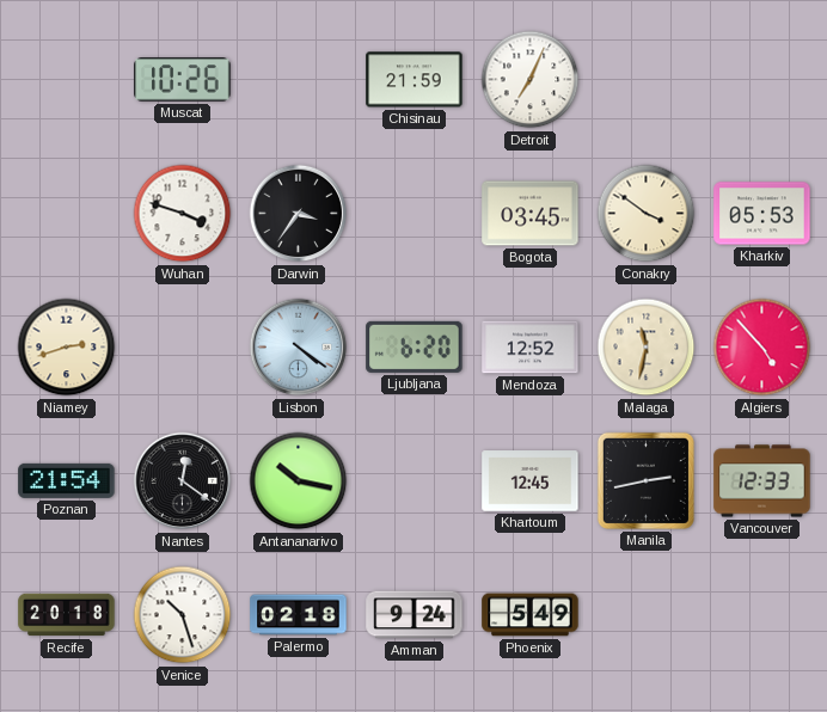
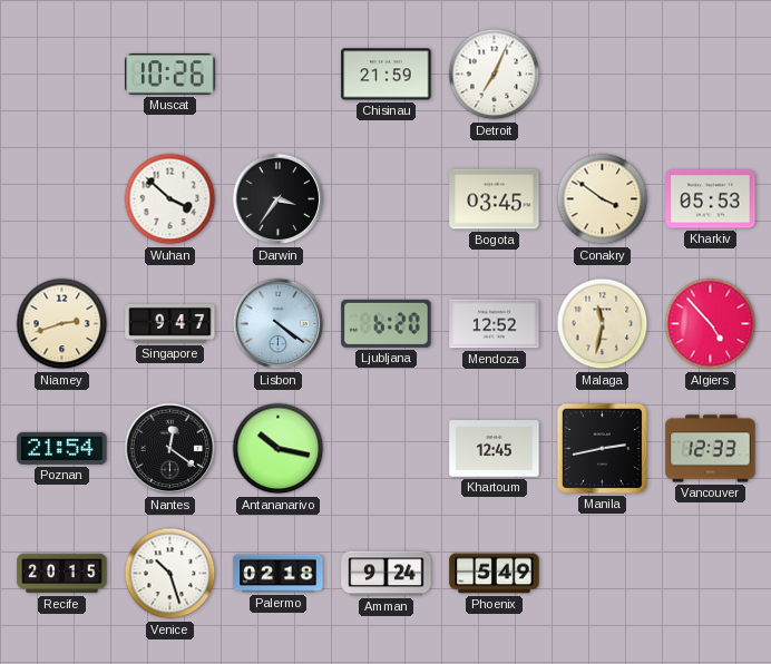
Wuhan: 3:48 -> 3:52
Singapore: none -> 9:47
Recife: 20:18 -> 20:15
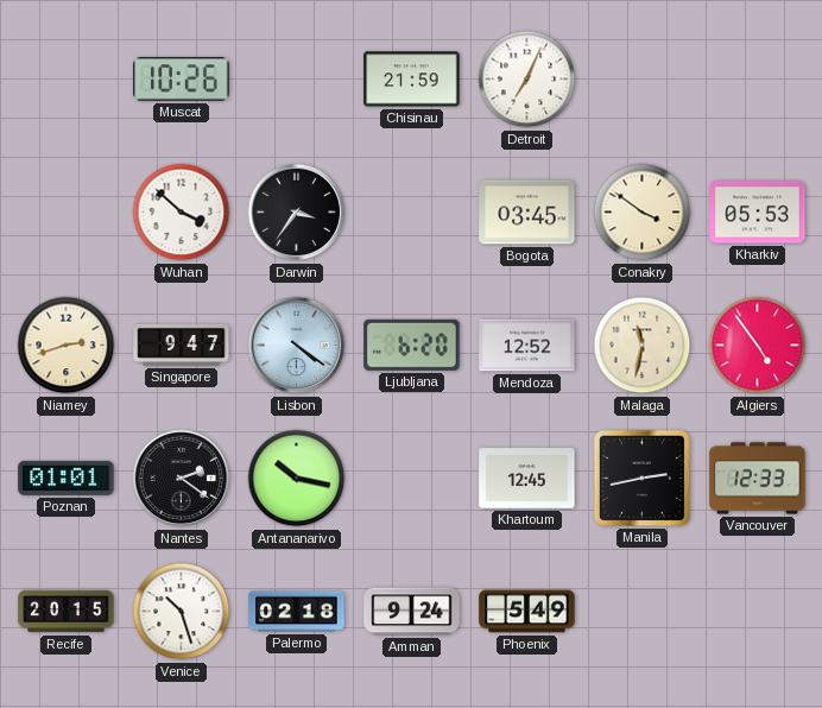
Algiers: 4:53 -> 4:54
Poznan: 21:54 -> 01:01
Nantes: 12:21 -> 2:21
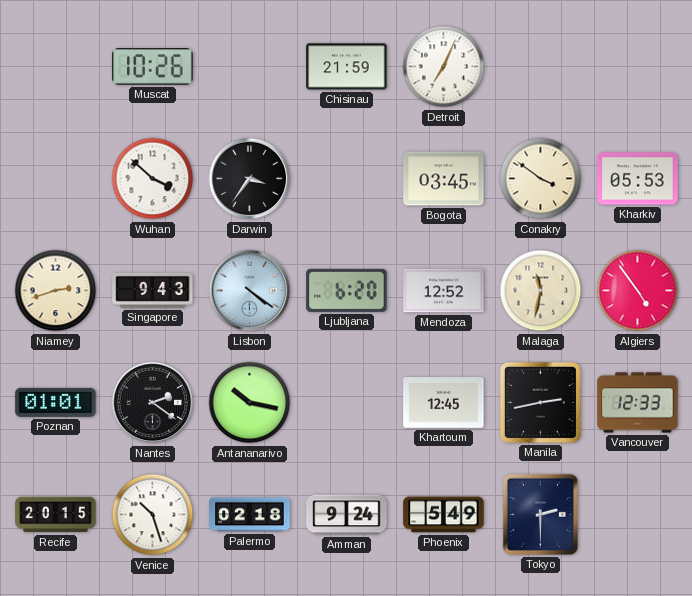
Singapore: 9:47 -> 9:43
Tokyo: none -> 2:30
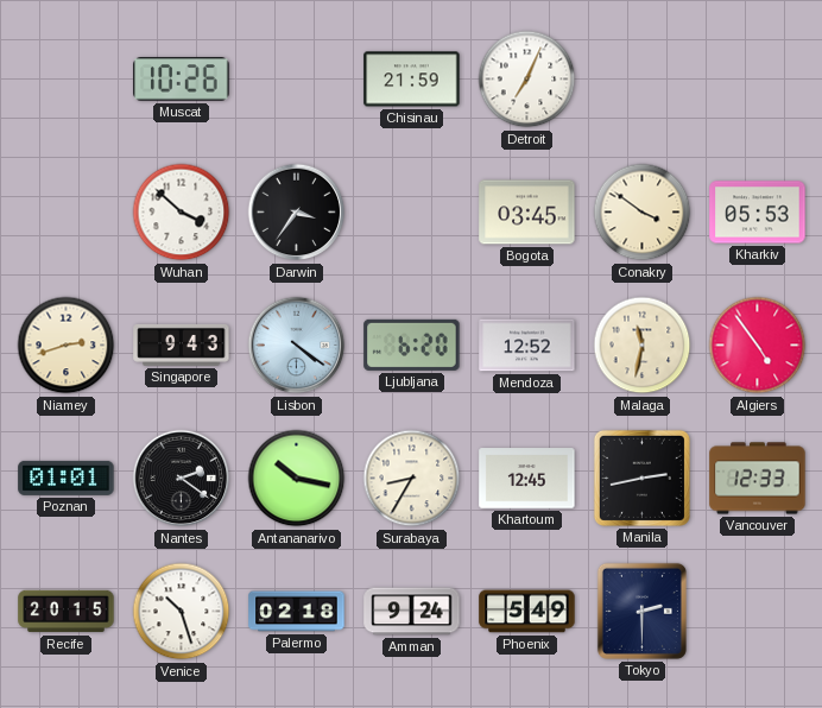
Surabaya: none -> 8:35
